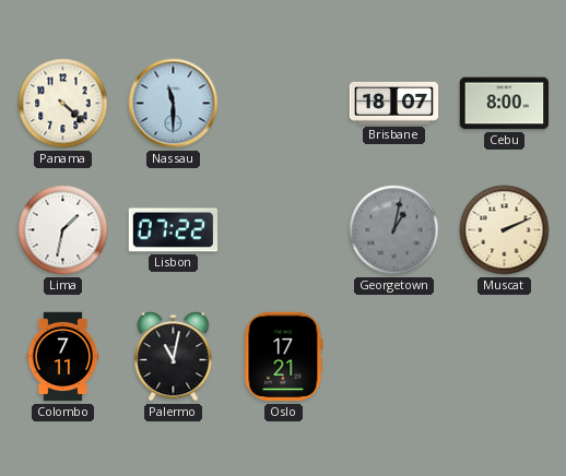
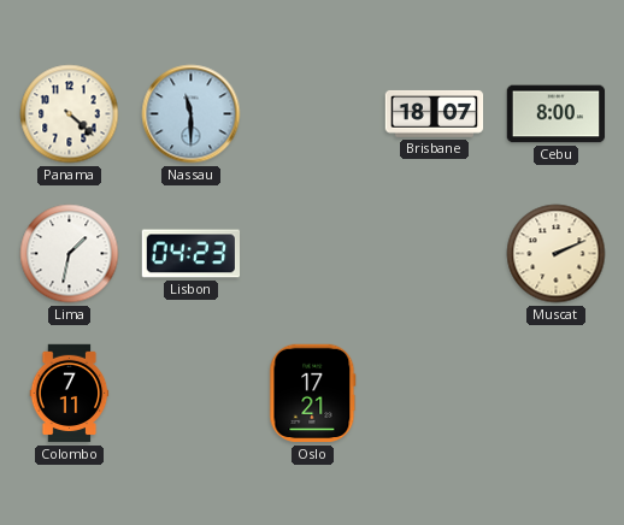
Lisbon: 07:22 -> 04:23
Georgetown: 1:02 -> none
Palermo: 11:02 -> none
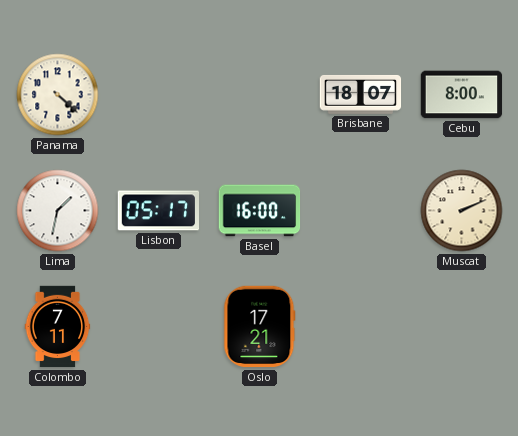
Nassau: 11:30 -> none
Lisbon: 04:23 -> 05:17
Basel: none -> 16:00
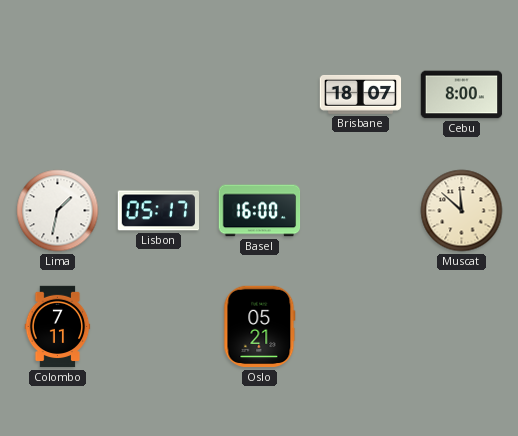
Panama: 4:22 -> none
Muscat: 2:11 -> 11:52
Oslo: 17:21 -> 05:21
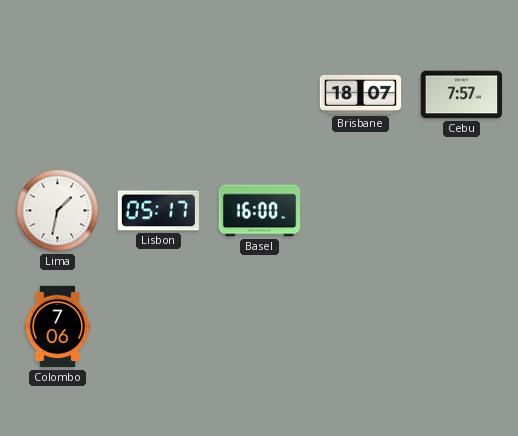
Cebu: 8:00 -> 7:57
Muscat: 11:52 -> none
Colombo: 7:11 -> 7:06
Oslo: 05:21 -> none
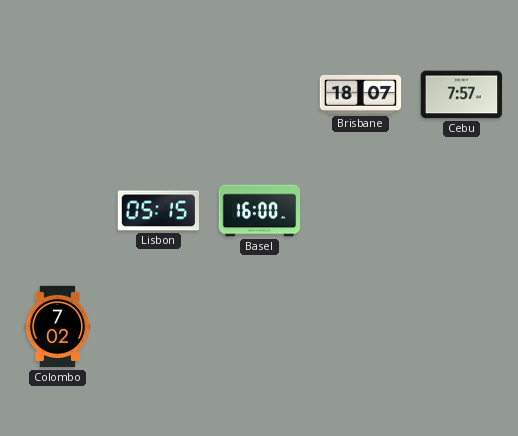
Lima: 1:32 -> none
Lisbon: 05:17 -> 05:15
Colombo: 7:06 -> 7:02
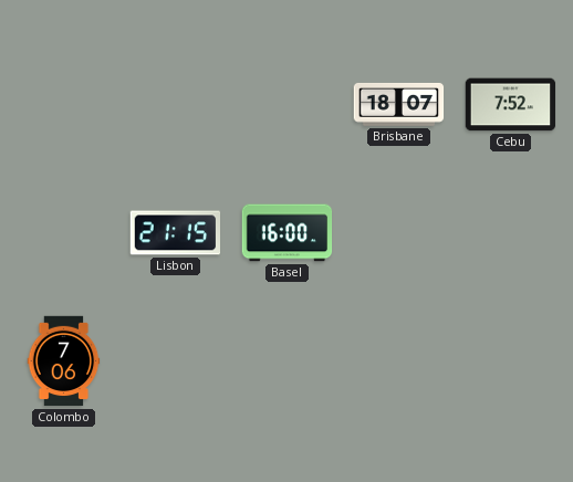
Cebu: 7:57 -> 7:52
Lisbon: 05:15 -> 21:15
Colombo: 7:02 -> 7:06
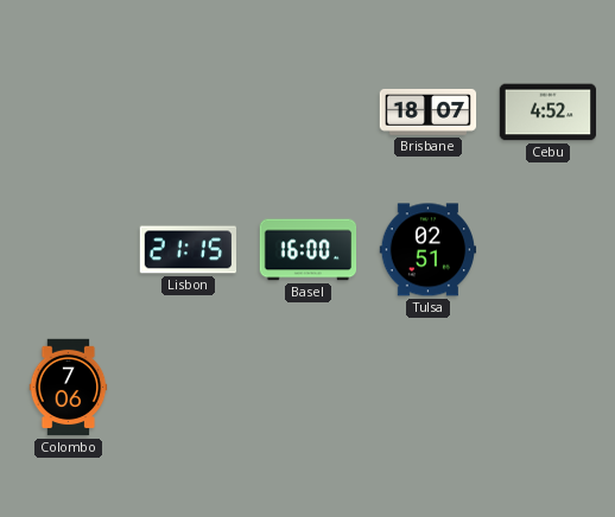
Cebu: 7:52 -> 4:52
Tulsa: none -> 02:51
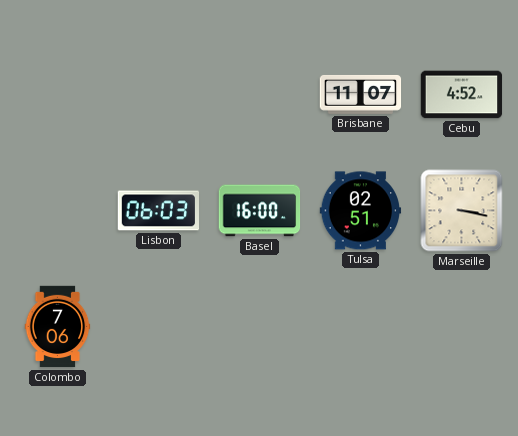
Brisbane: 18:07 -> 11:07
Lisbon: 21:15 -> 06:03
Marseille: none -> 3:17
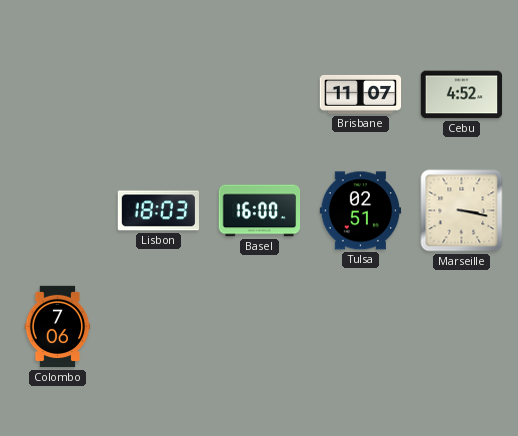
Lisbon: 06:03 -> 18:03
